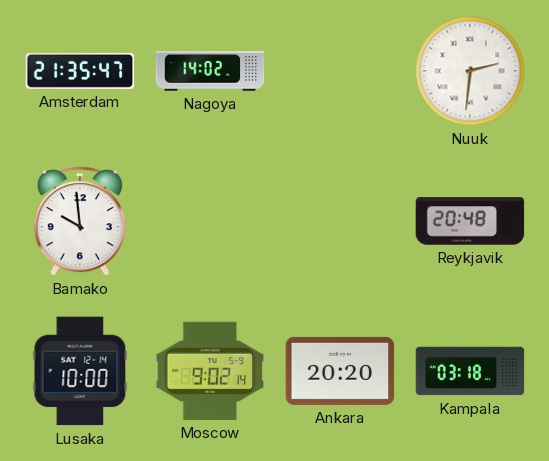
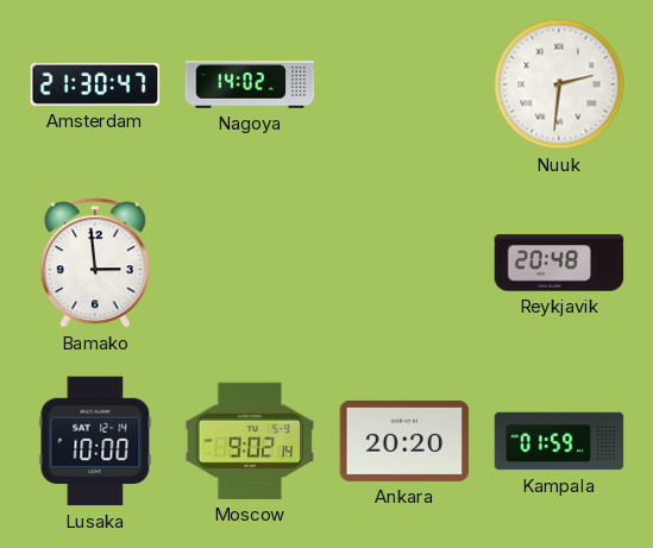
Amsterdam: 21:35 -> 21:30
Bamako: 9:59 -> 2:59
Kampala: 03:18 -> 01:59
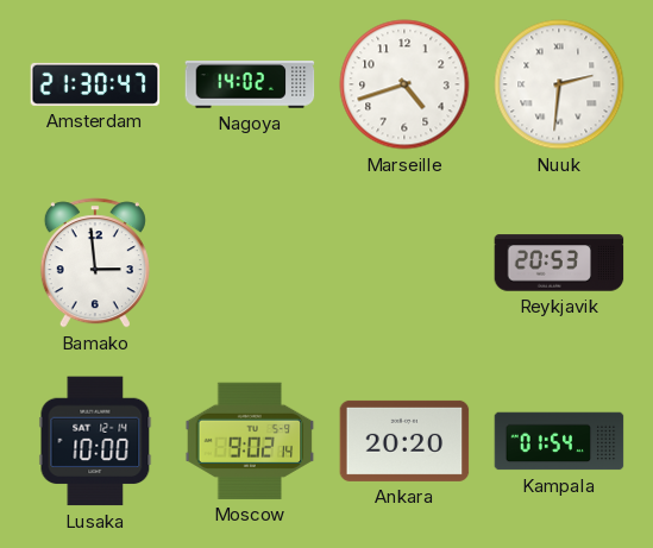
Marseille: none -> 4:42
Reykjavik: 20:48 -> 20:53
Kampala: 01:59 -> 01:54
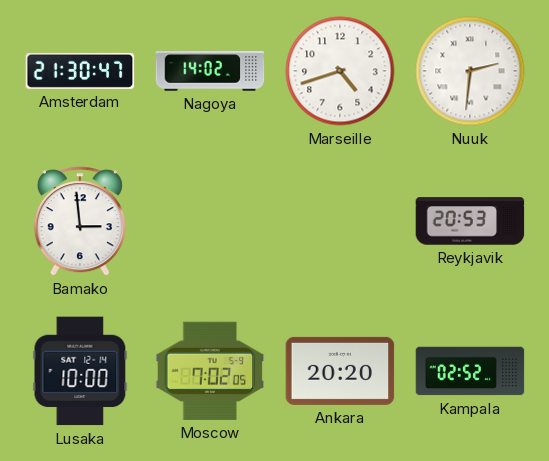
Moscow: 9:02 -> 7:02
Kampala: 01:54 -> 02:52
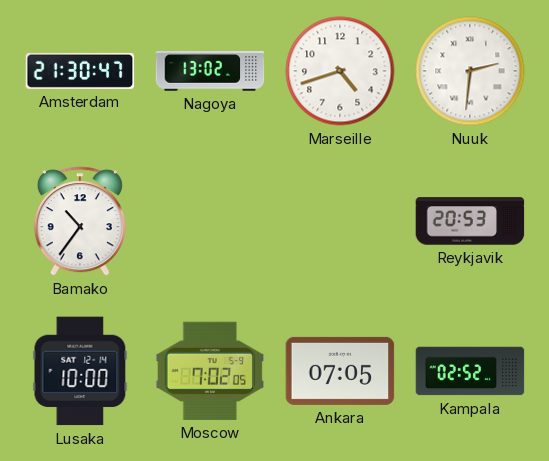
Nagoya: 14:02 -> 13:02
Bamako: 2:59 -> 10:36
Ankara: 20:20 -> 07:05
